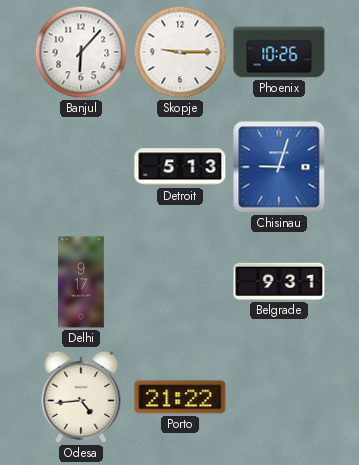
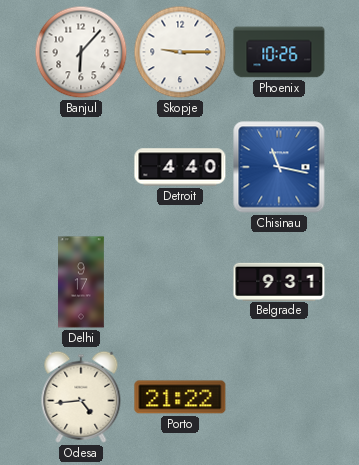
Detroit: 5:13 -> 4:40
Chisinau: 9:03 -> 11:17
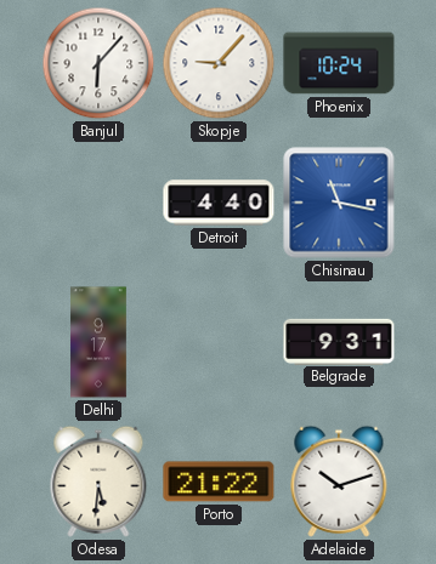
Skopje: 9:15 -> 9:07
Phoenix: 10:26 -> 10:24
Odesa: 4:44 -> 5:31
Adelaide: none -> 10:12
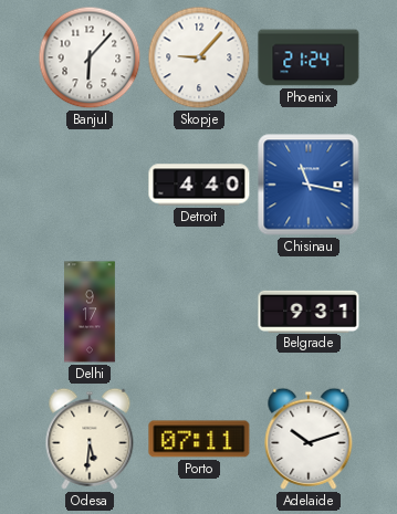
Phoenix: 10:24 -> 21:24
Porto: 21:22 -> 07:11
